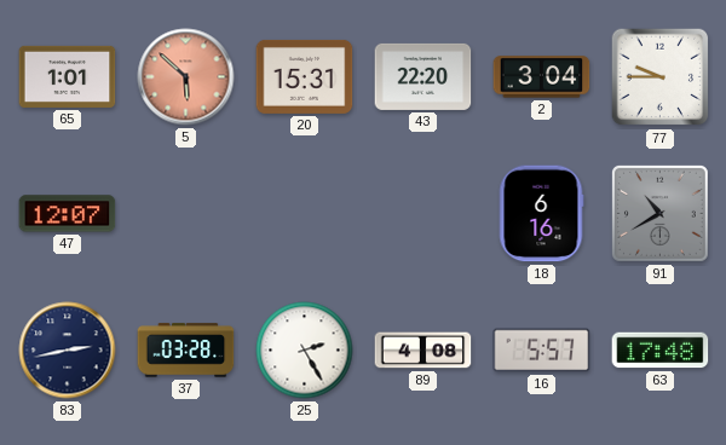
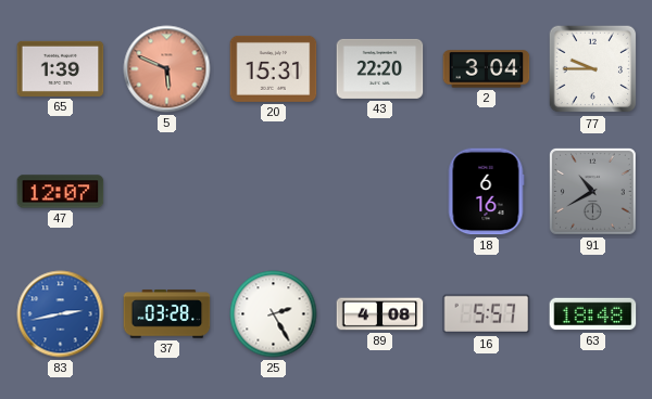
65: 1:01 -> 1:39
5: 5:52 -> 5:49
83 dial: navy -> blue
63: 17:48 -> 18:48
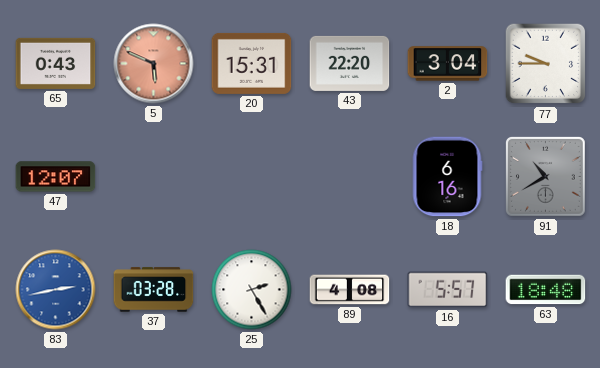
65: 1:39 -> 0:43
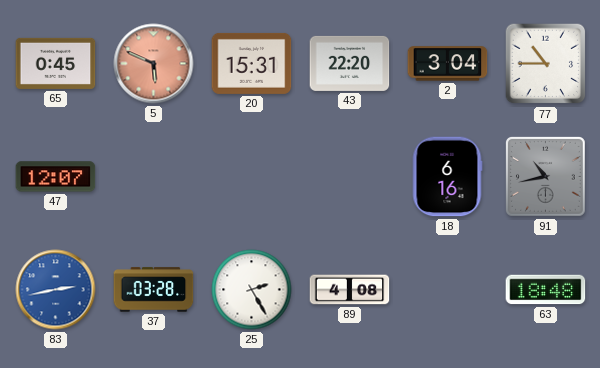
65: 0:43 -> 0:45
77: 9:45 -> 10:45
91: 10:40 -> 10:43
16: 5:57 -> none
